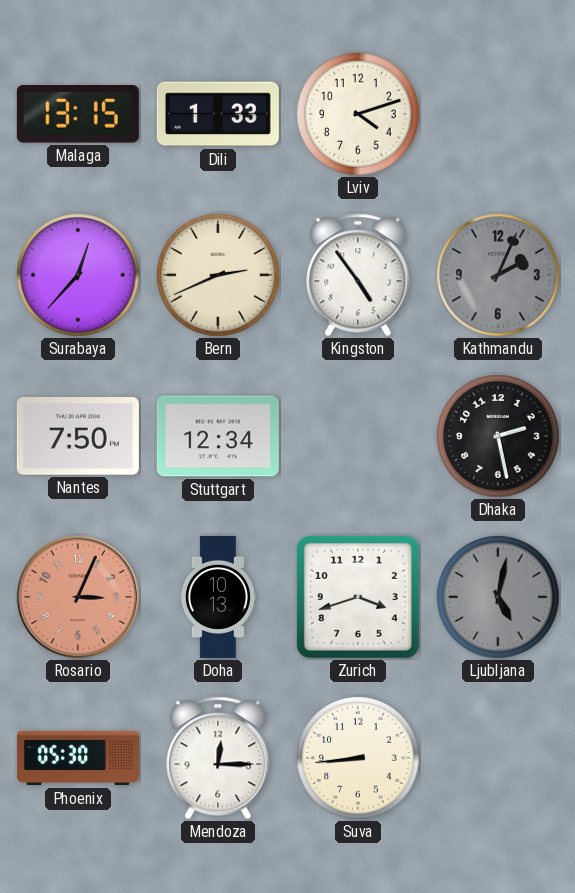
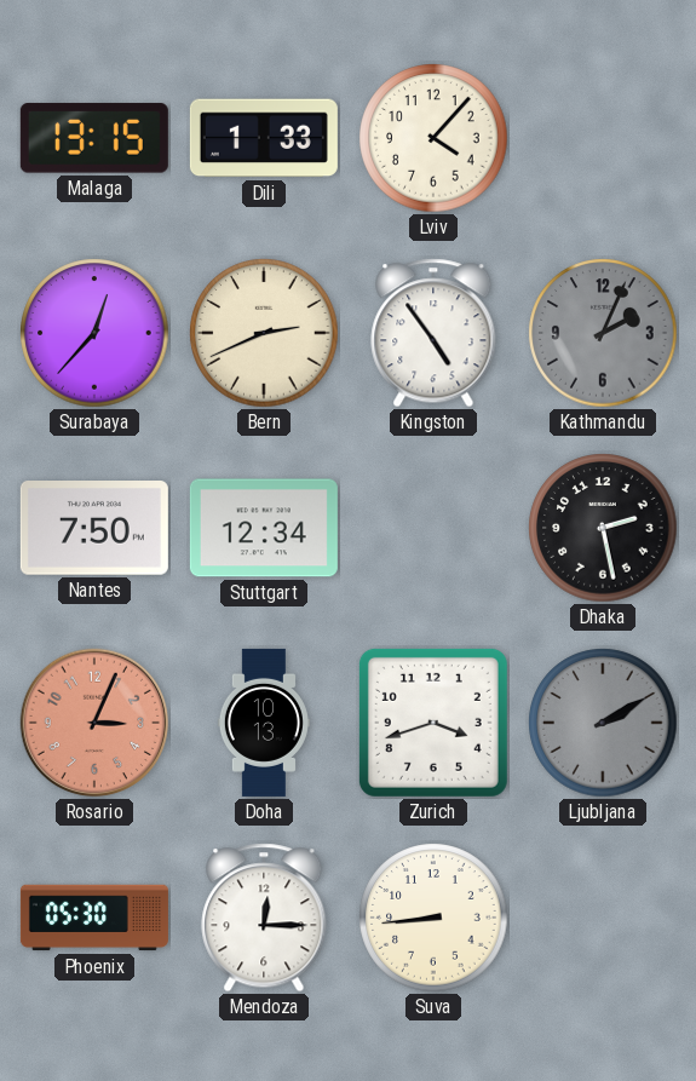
Lviv: 4:12 -> 4:07
Ljubljana: 5:02 -> 2:10
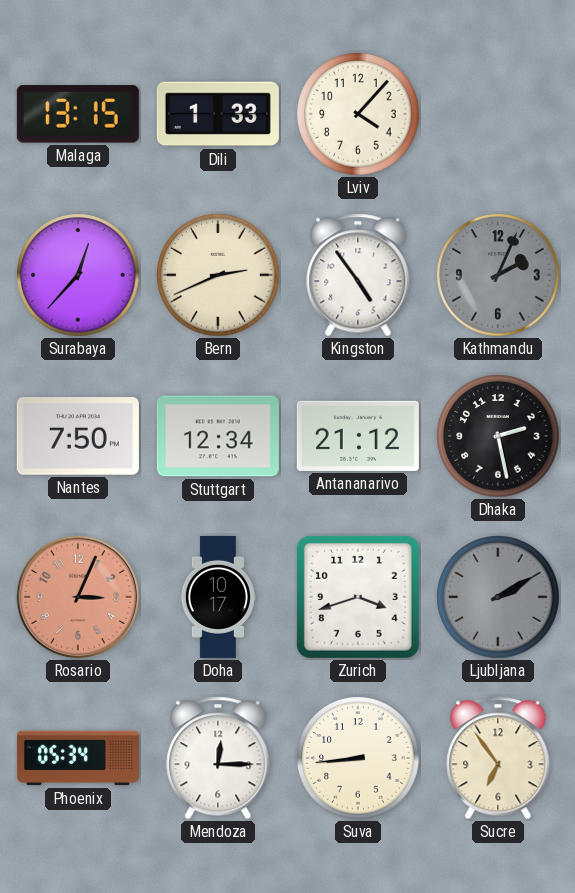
Antananarivo: none -> 21:12
Doha: 10:13 -> 10:17
Phoenix: 05:30 -> 05:34
Sucre: none -> 6:54
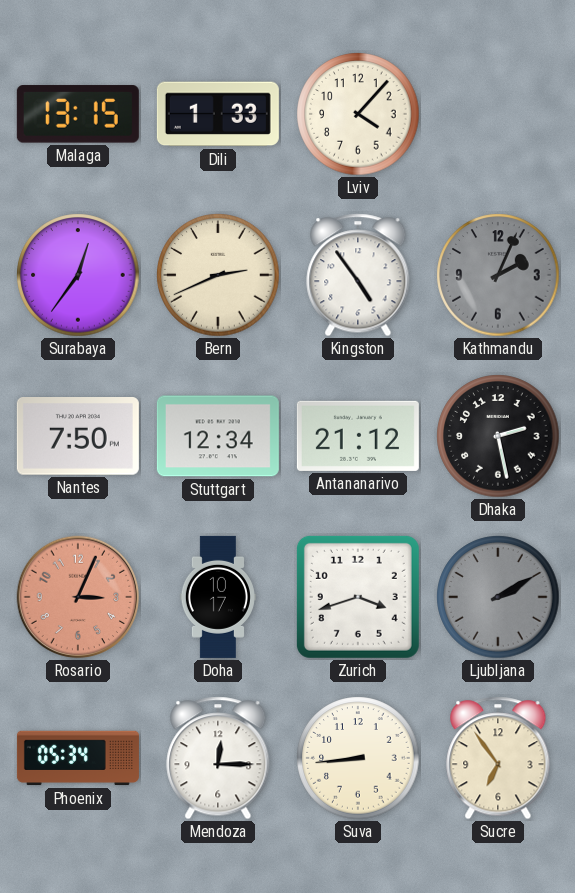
Surabaya: 12:37 -> 12:36
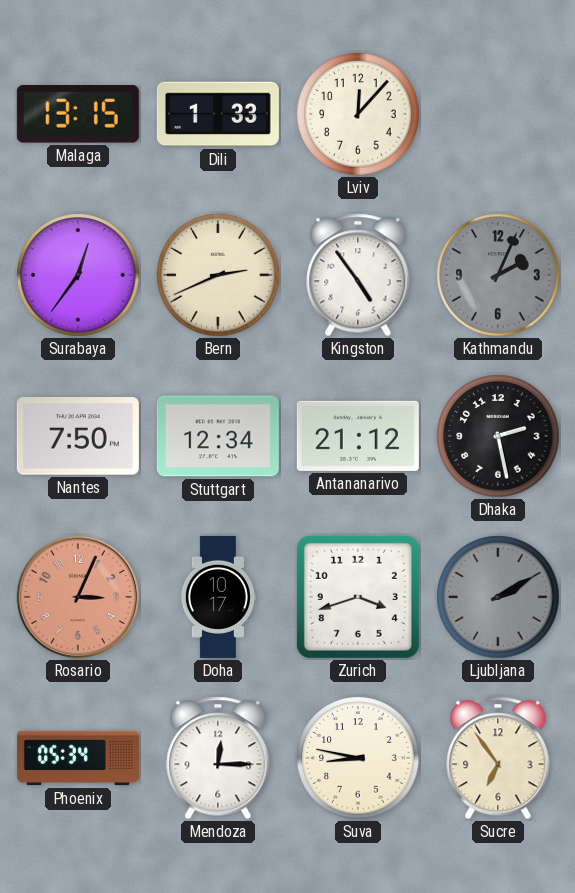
Lviv: 4:07 -> 12:07
Suva: 8:44 -> 8:47
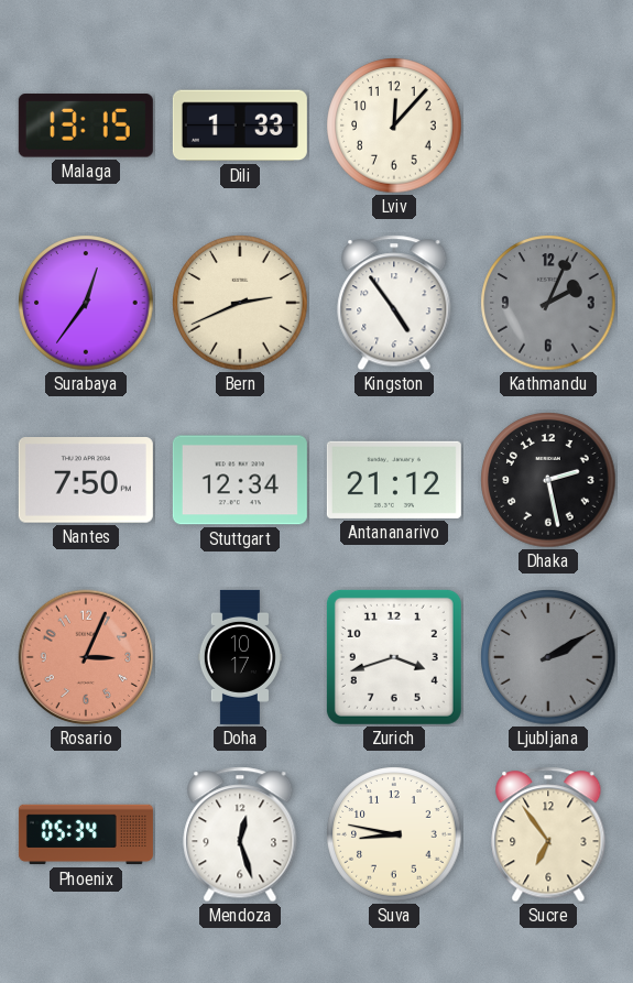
Mendoza: 12:15 -> 12:27
